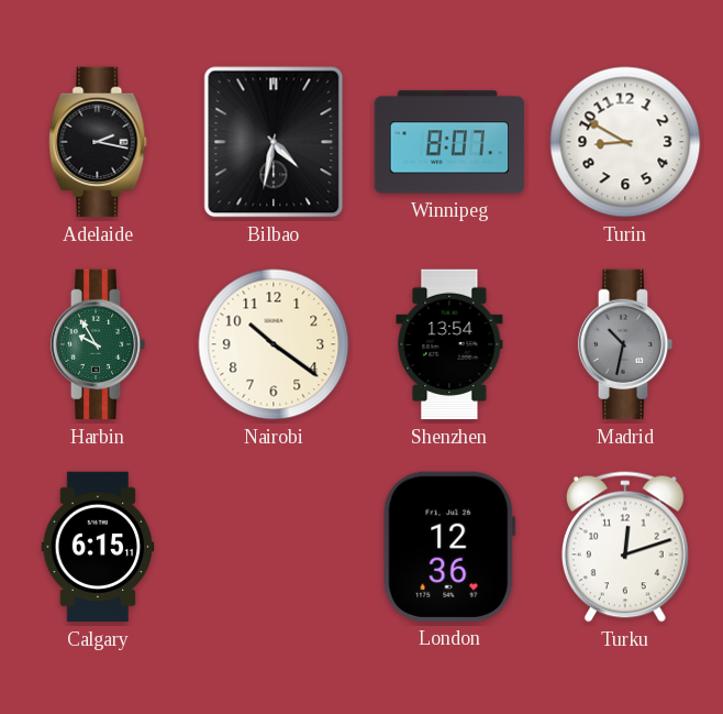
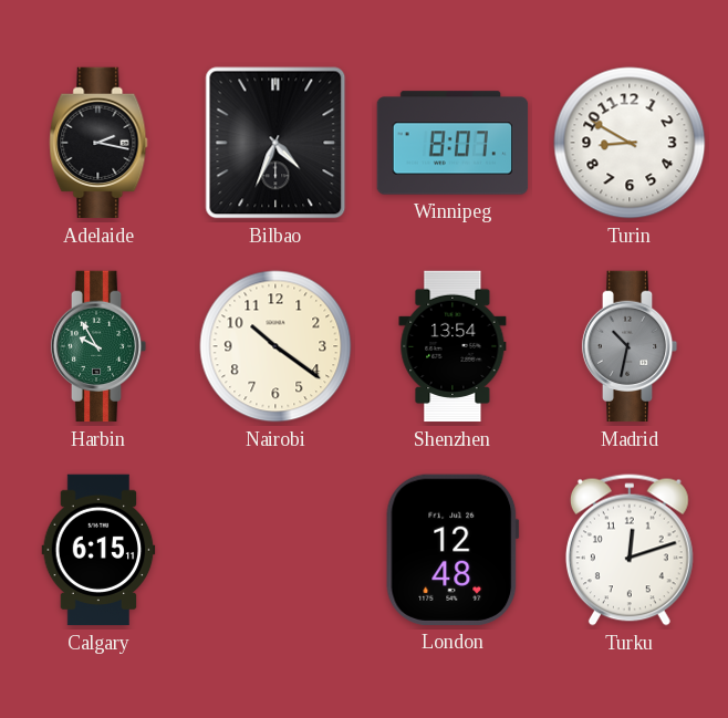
Bilbao: 4:32 -> 4:34
London: 12:36 -> 12:48
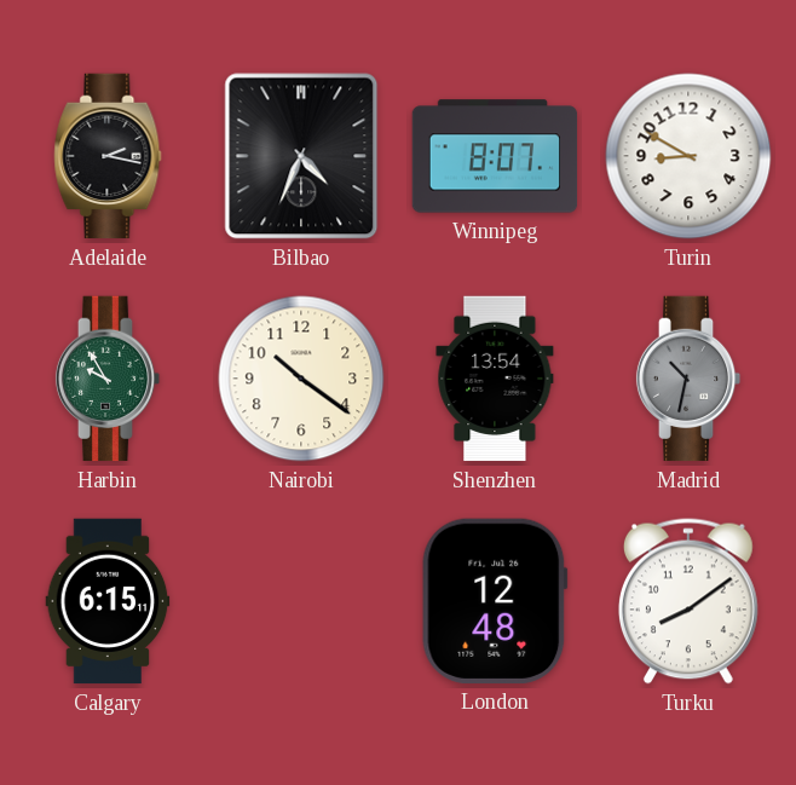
Turku: 12:12 -> 8:09
